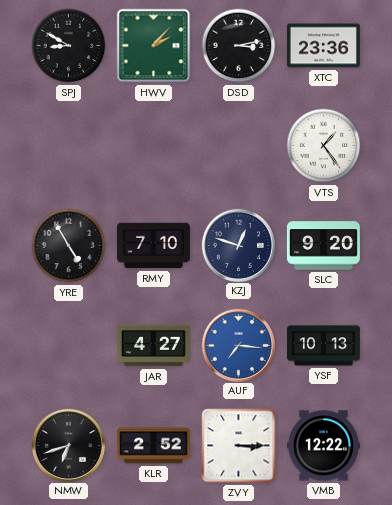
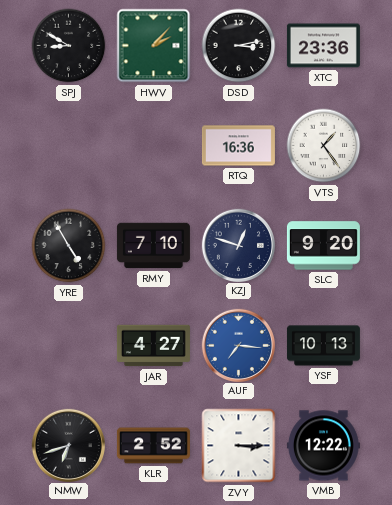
RTQ: none -> 16:36
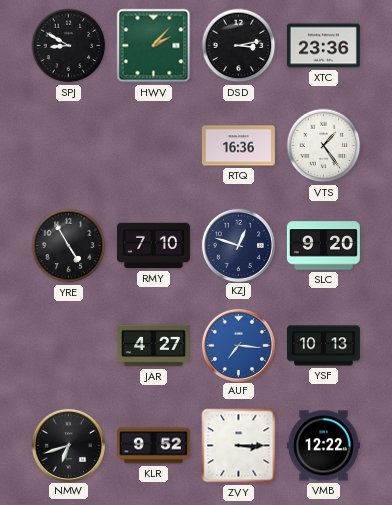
KLR: 2:52 -> 9:52
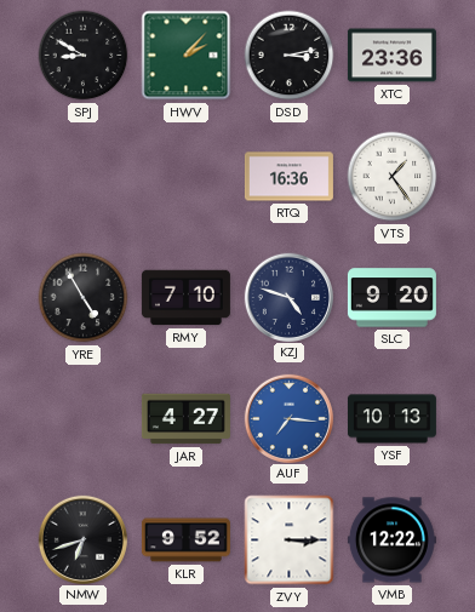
KZJ: 12:48 -> 4:48
